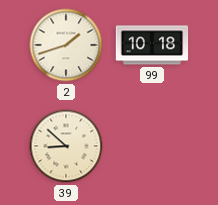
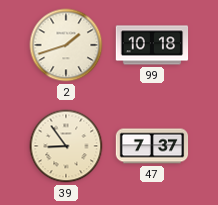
39: 8:52 -> 8:54
47: none -> 7:37
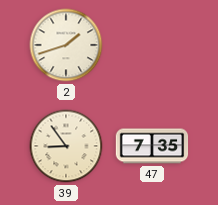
99: 10:18 -> none
47: 7:37 -> 7:35
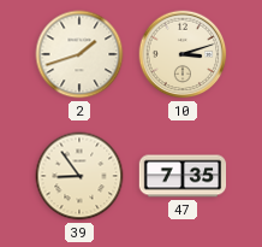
10: none -> 3:12
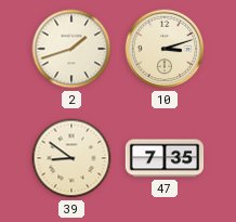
39: 8:54 -> 8:51
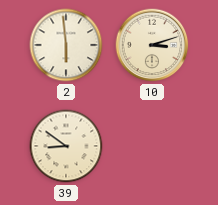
2: 1:42 -> 5:59
47: 7:35 -> none
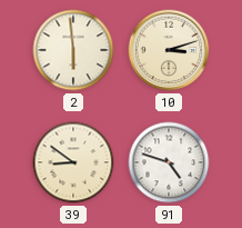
91: none -> 4:48
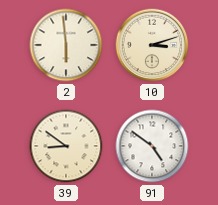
91: 4:48 -> 4:51
